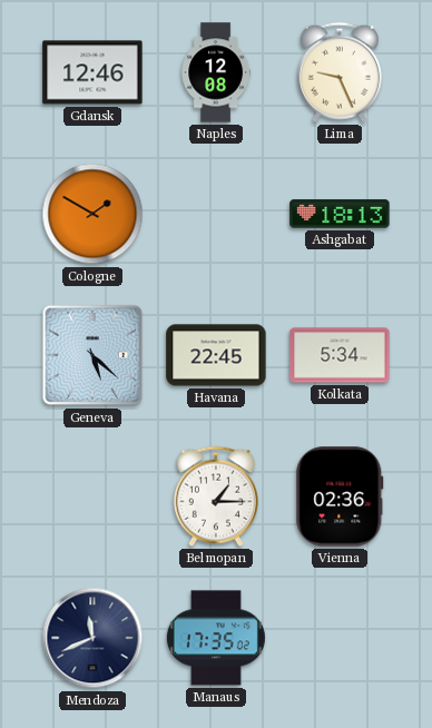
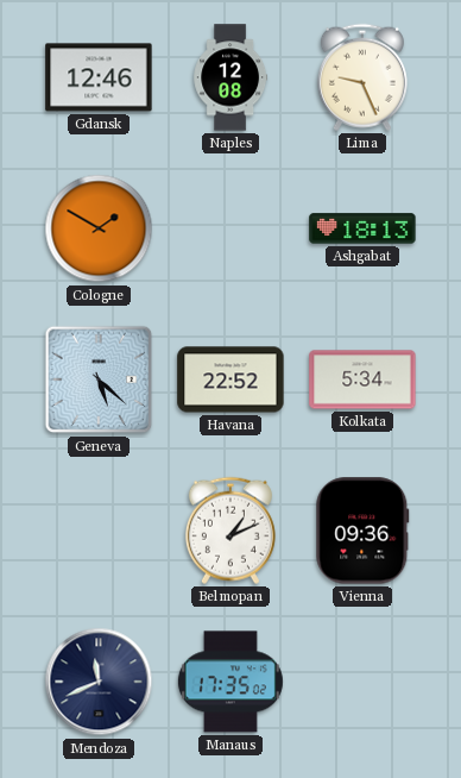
Havana: 22:45 -> 22:52
Belmopan: 1:15 -> 1:11
Vienna: 02:36 -> 09:36
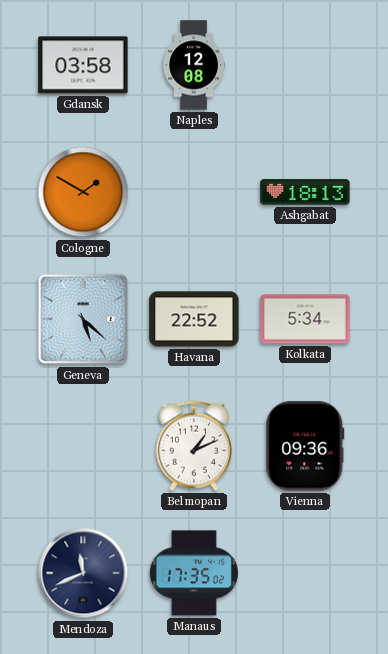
Gdansk: 12:46 -> 03:58
Lima: 9:26 -> none
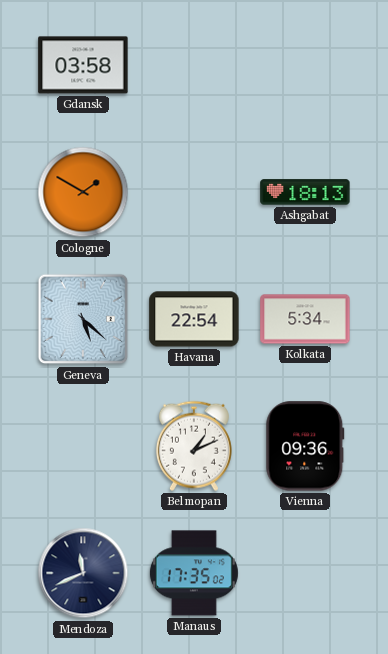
Naples: 12:08 -> none
Havana: 22:52 -> 22:54
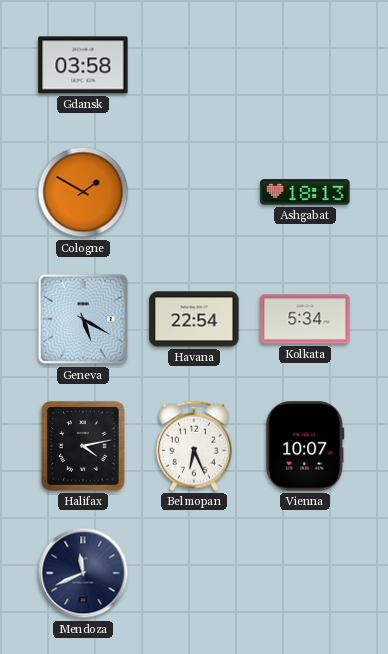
Geneva: 5:22 -> 5:20
Halifax: none -> 4:13
Belmopan: 1:11 -> 6:26
Vienna: 09:36 -> 10:07
Manaus: 17:35 -> none
